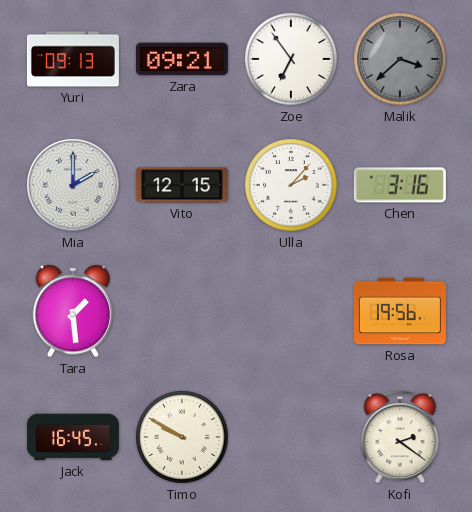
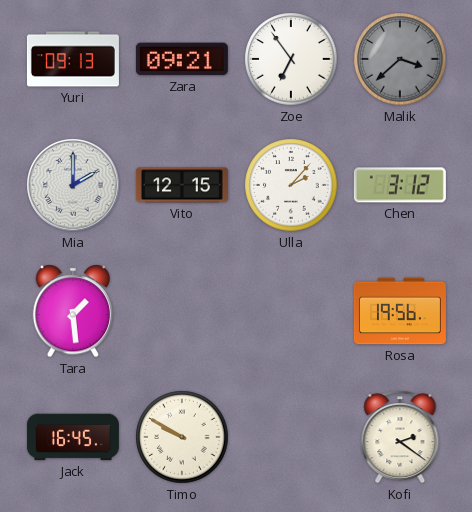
Chen: 3:16 -> 3:12
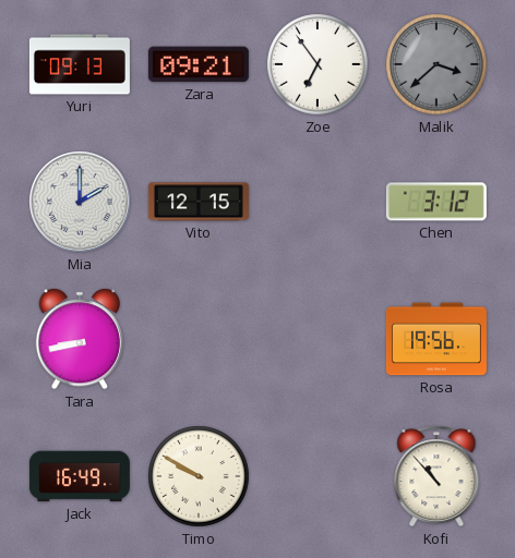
Ulla: 2:07 -> none
Tara: 1:29 -> 8:43
Jack: 16:45 -> 16:49
Kofi: 2:21 -> 10:53
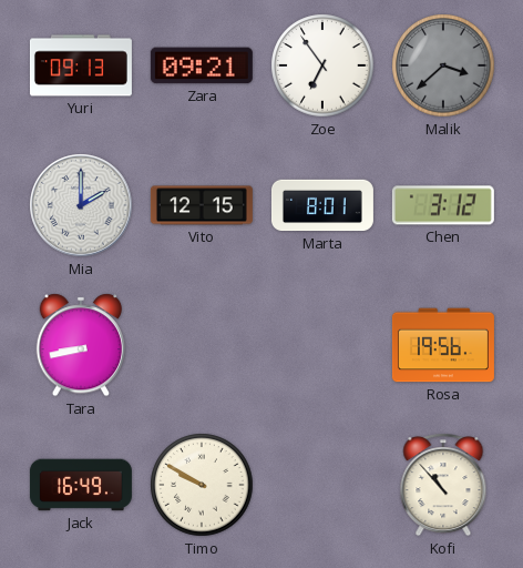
Marta: none -> 8:01
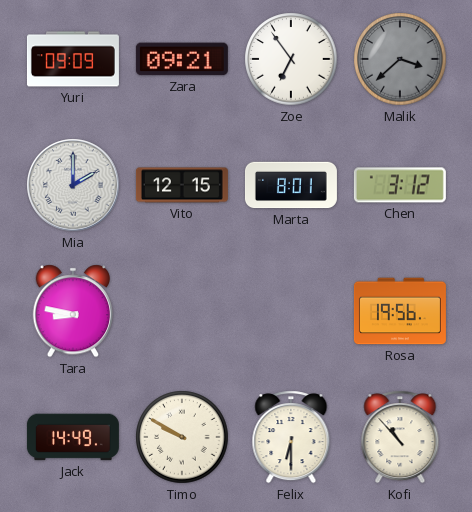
Yuri: 09:13 -> 09:09
Tara: 8:43 -> 8:47
Jack: 16:49 -> 14:49
Felix: none -> 6:30
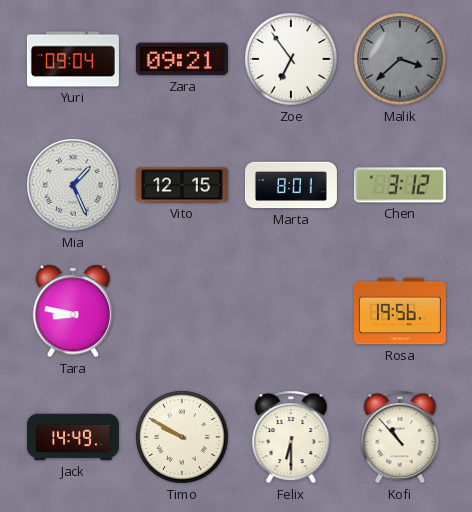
Yuri: 09:09 -> 09:04
Mia: 2:00 -> 1:26
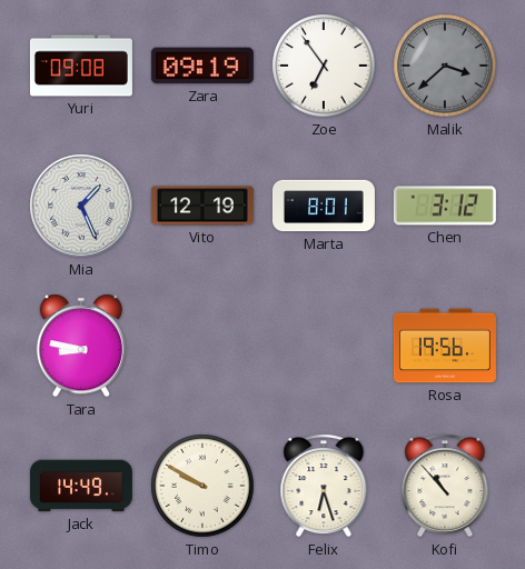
Yuri: 09:04 -> 09:08
Zara: 09:21 -> 09:19
Vito: 12:15 -> 12:19
Felix: 6:30 -> 6:27
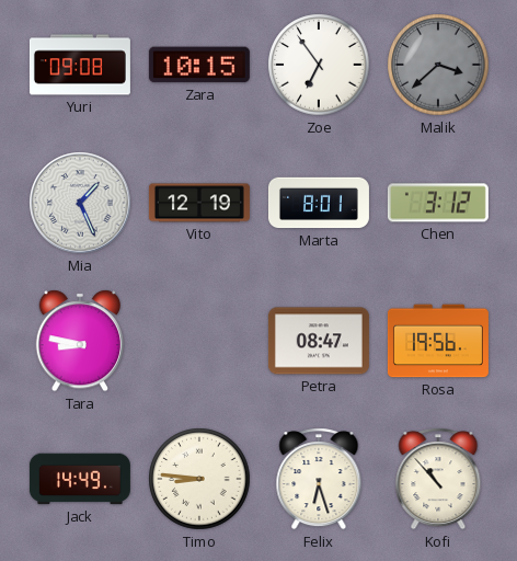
Zara: 09:19 -> 10:15
Petra: none -> 08:47
Timo: 9:50 -> 8:46
